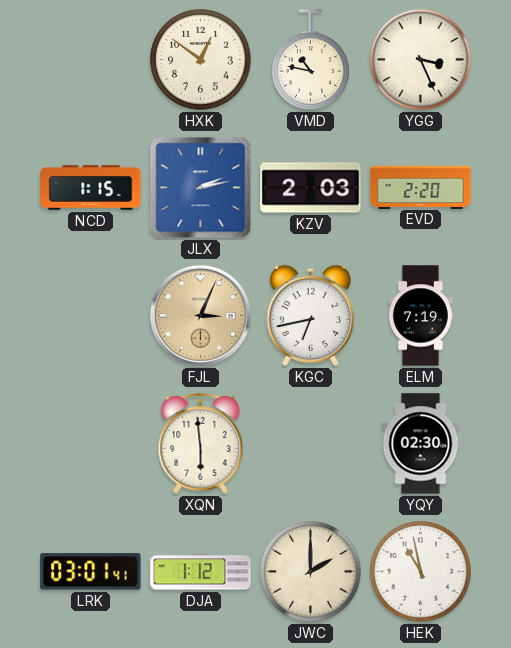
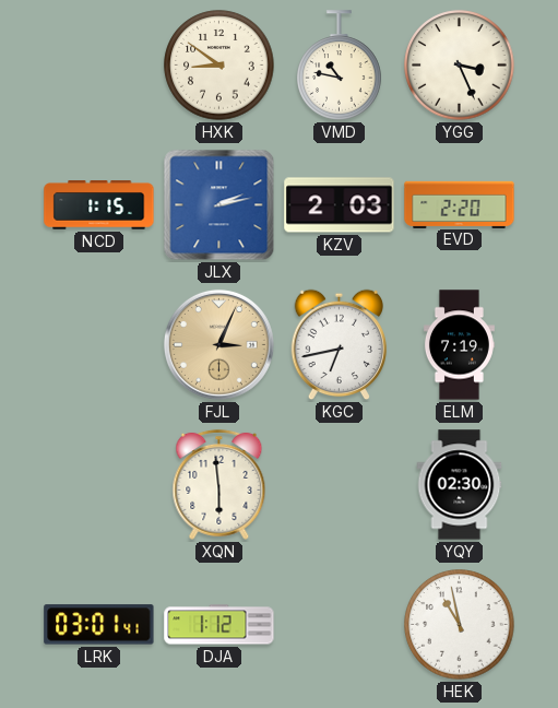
HXK: 12:51 -> 8:51
JWC: 2:00 -> none
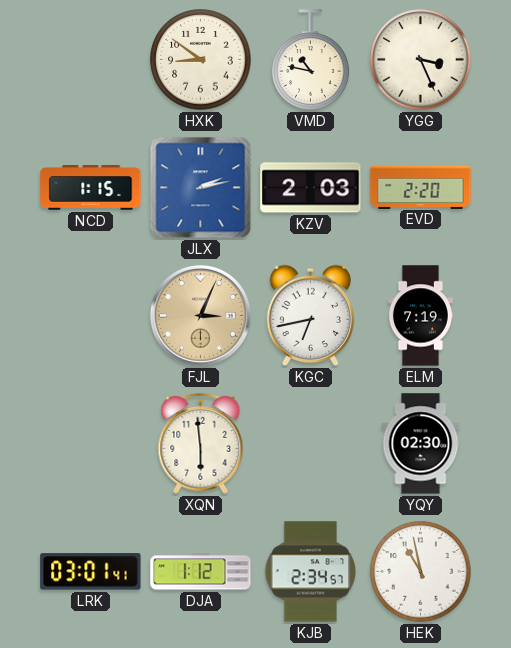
KJB: none -> 2:34
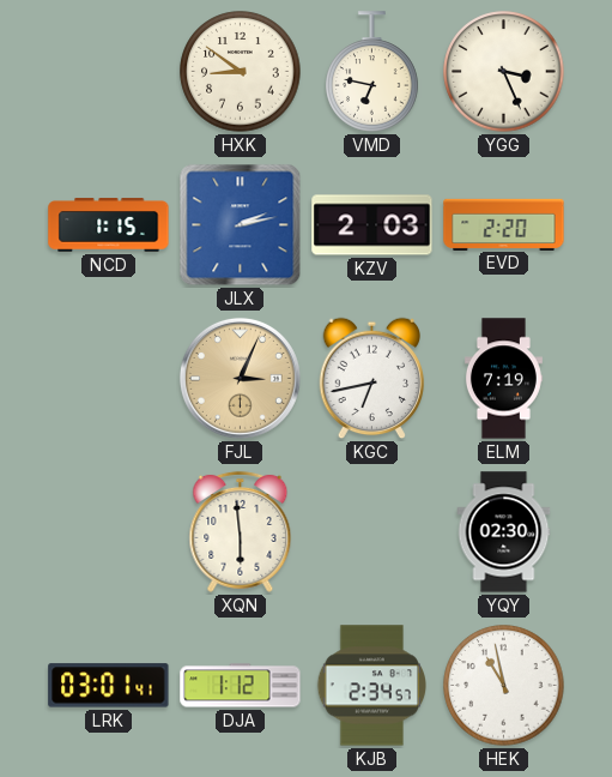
VMD: 10:47 -> 6:47
